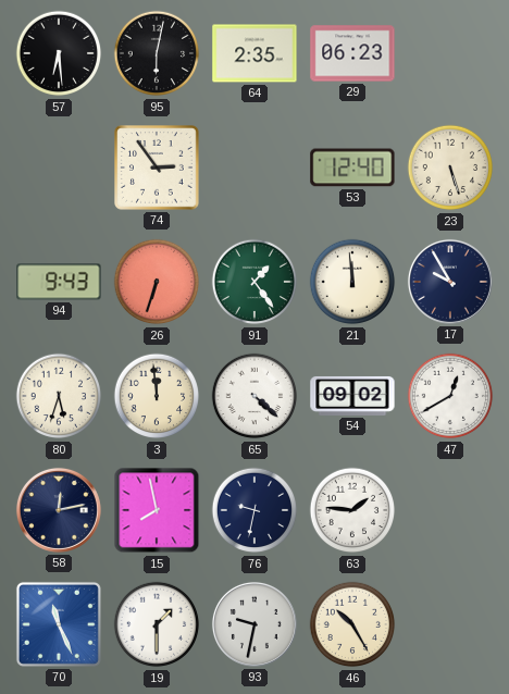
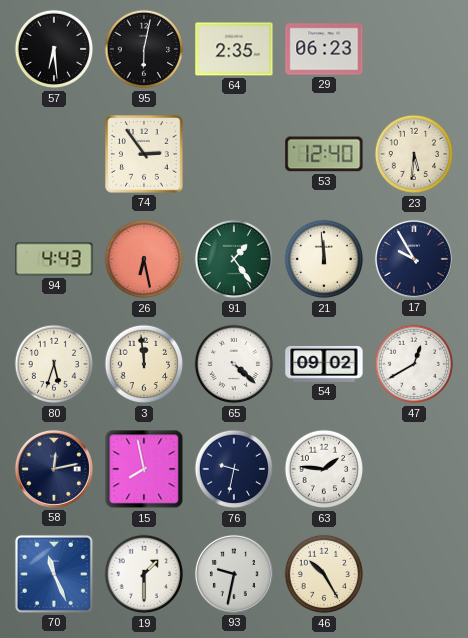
23: 5:27 -> 5:31
94: 9:43 -> 4:43
26: 6:33 -> 6:28
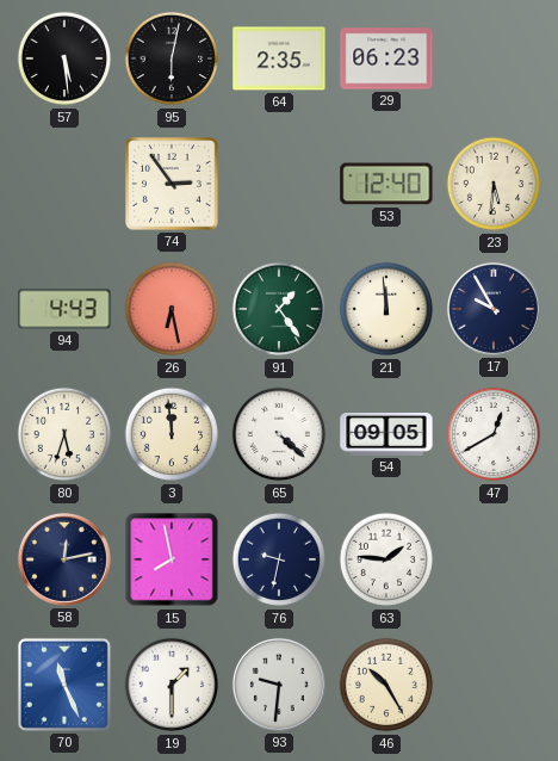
57: 6:29 -> 5:29
54: 09:02 -> 09:05
93: 9:32 -> 9:31
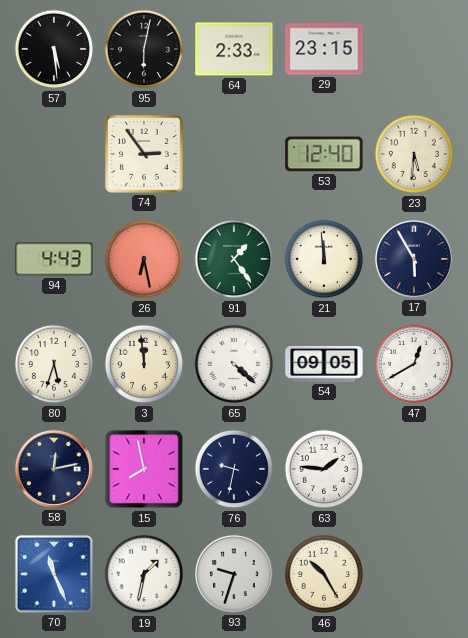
64: 2:35 -> 2:33
29: 06:23 -> 23:15
17: 9:55 -> 5:55
19: 1:30 -> 1:32
93: 9:31 -> 9:33
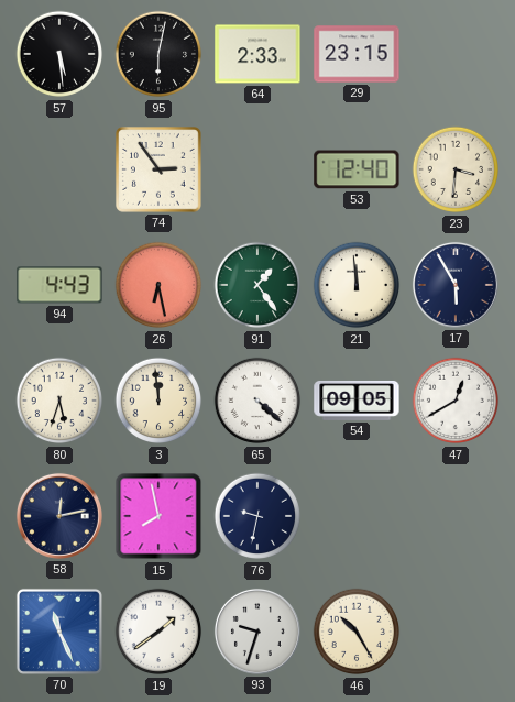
23: 5:31 -> 3:31
63: 1:46 -> none
19: 1:32 -> 1:39
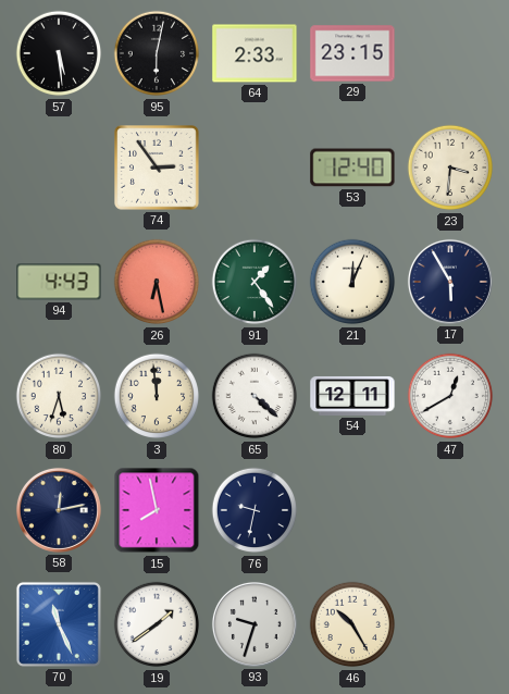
21: 11:59 -> 12:04
54: 09:05 -> 12:11
